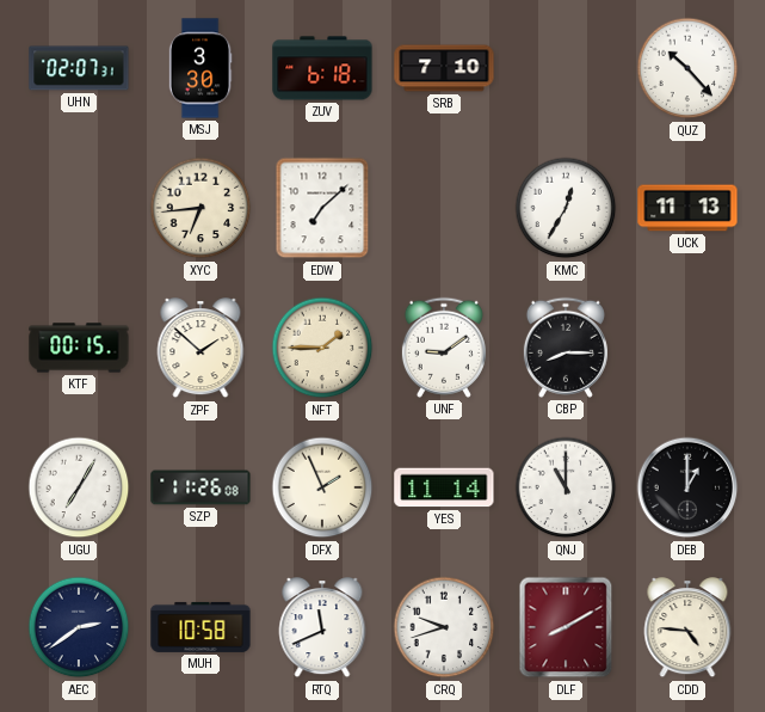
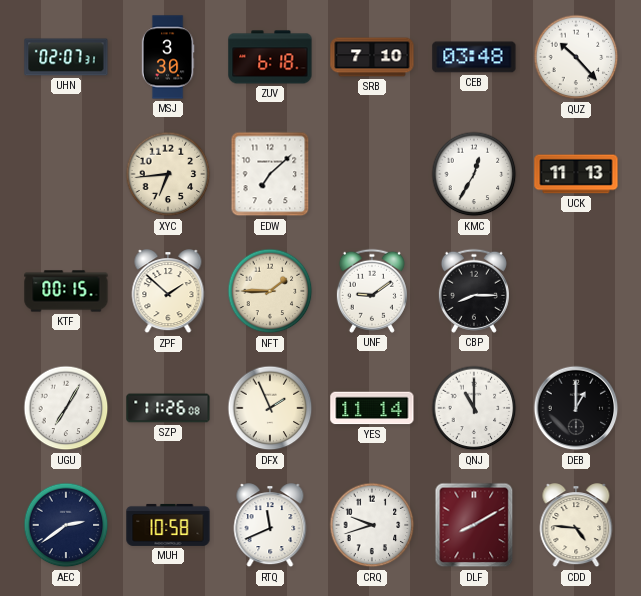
CEB: none -> 03:48
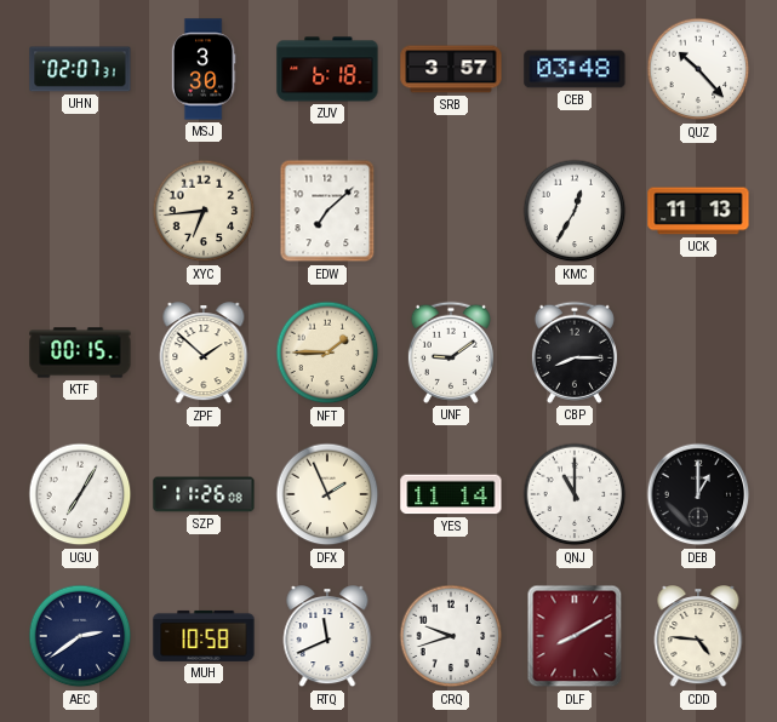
SRB: 7:10 -> 3:57
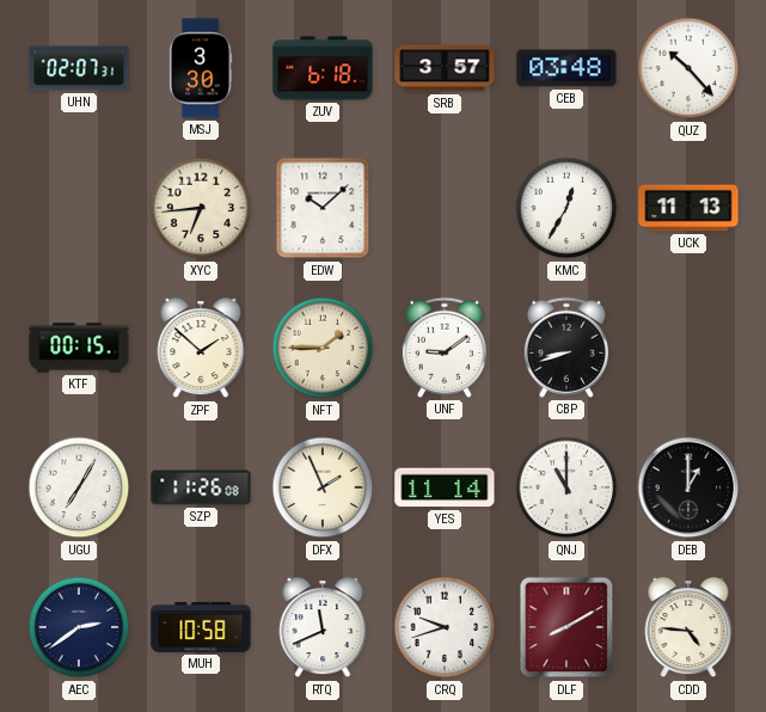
EDW: 7:08 -> 10:08
CBP: 8:15 -> 8:42
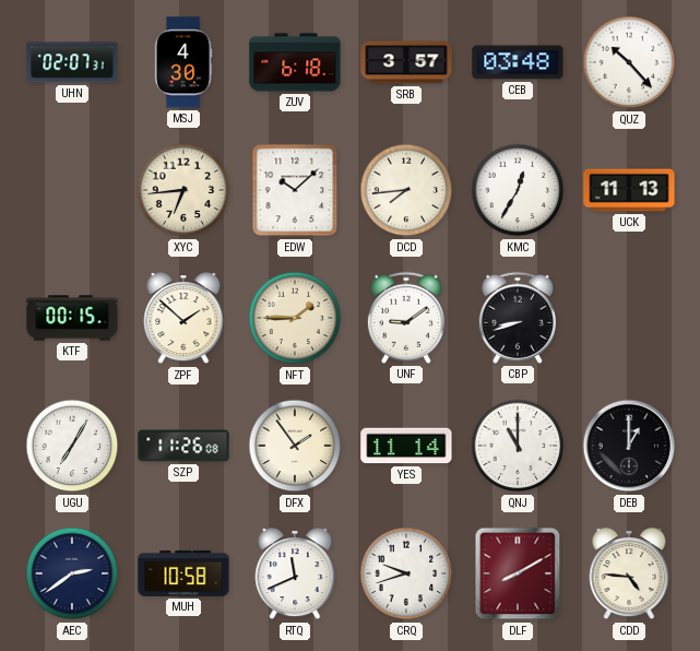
MSJ: 3:30 -> 4:30
DCD: none -> 7:44
DFX: 1:56 -> 1:54
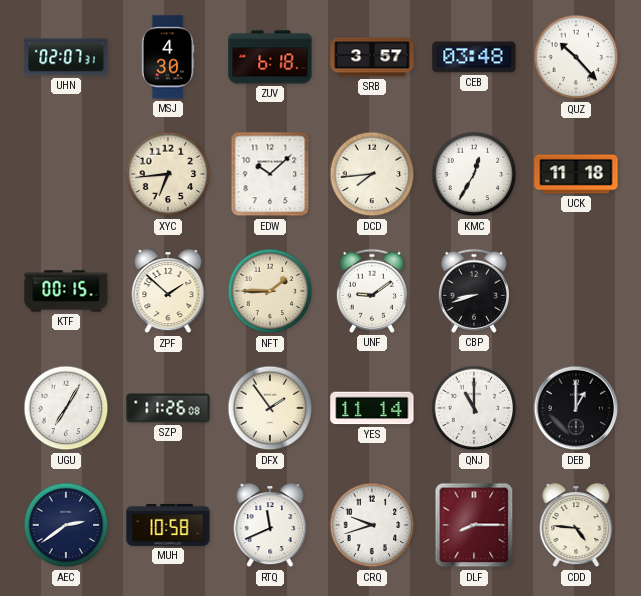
UCK: 11:13 -> 11:18
DLF: 8:10 -> 8:15
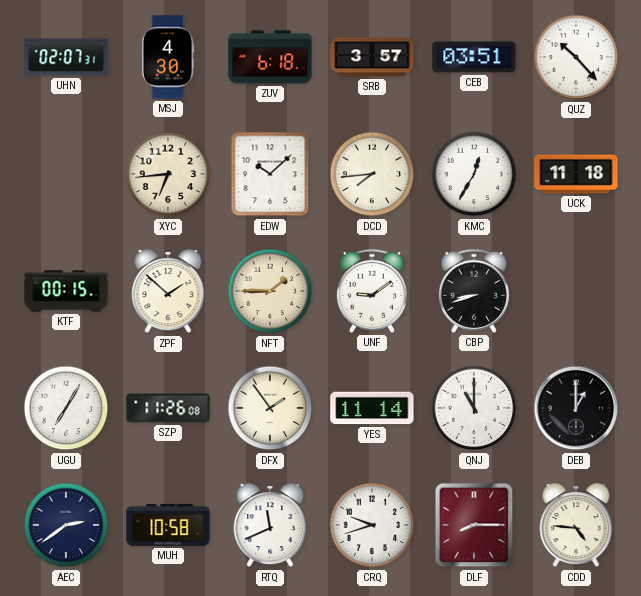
CEB: 03:48 -> 03:51
